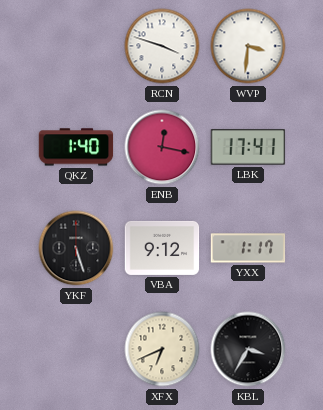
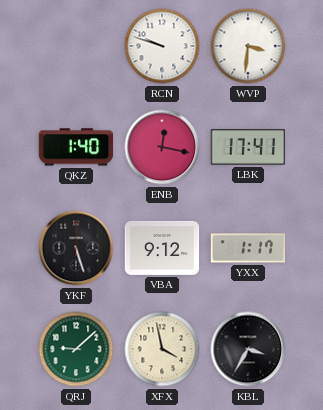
RCN: 3:48 -> 9:48
QRJ: none -> 9:08
XFX: 6:41 -> 3:58
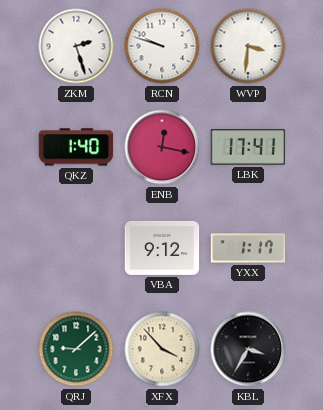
ZKM: none -> 2:27
YKF: 5:27 -> none
XFX: 3:58 -> 3:53
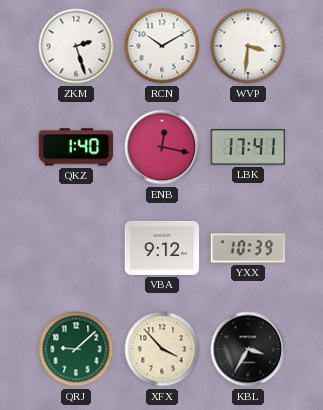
RCN: 9:48 -> 10:10
YXX: 1:17 -> 10:39
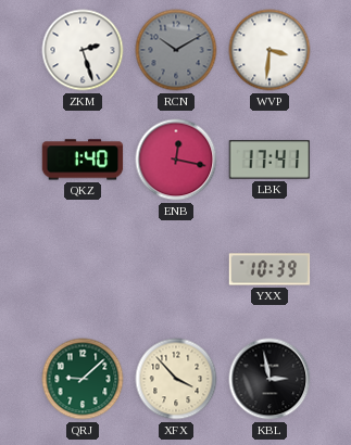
RCN dial: white -> grey
VBA: 9:12 -> none
KBL: 3:35 -> 2:58
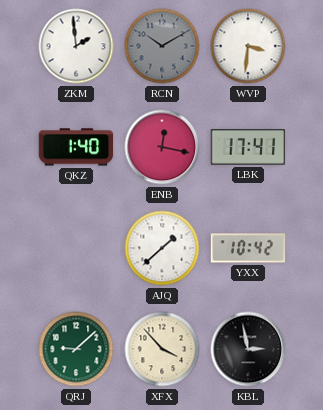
ZKM: 2:27 -> 1:59
AJQ: none -> 1:38
YXX: 10:39 -> 10:42
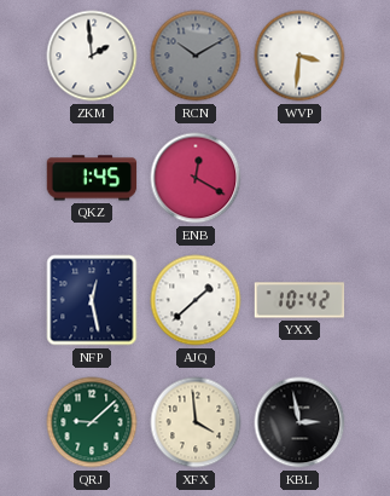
QKZ: 1:40 -> 1:45
ENB: 12:17 -> 12:20
LBK: 17:41 -> none
NFP: none -> 12:28
XFX: 3:53 -> 3:59
